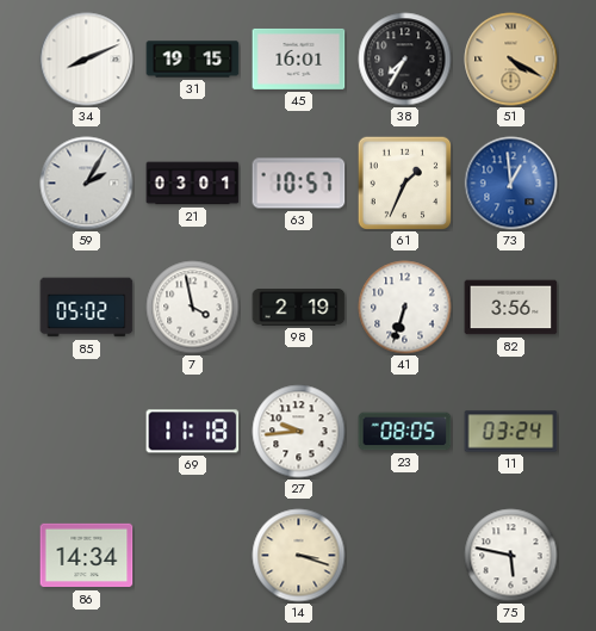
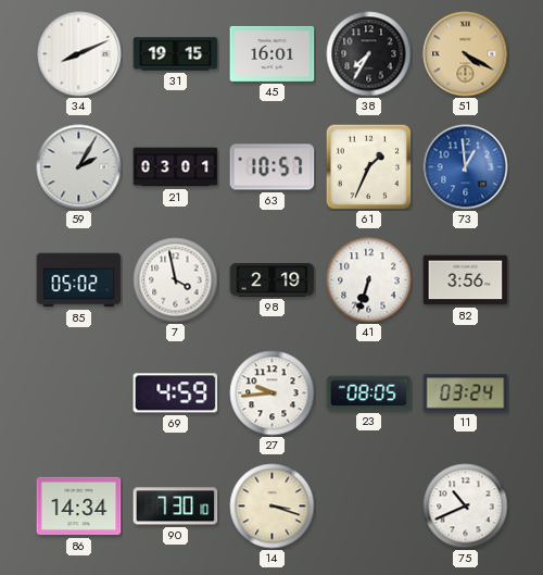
69: 11:18 -> 4:59
90: none -> 7:30
75: 5:47 -> 10:41
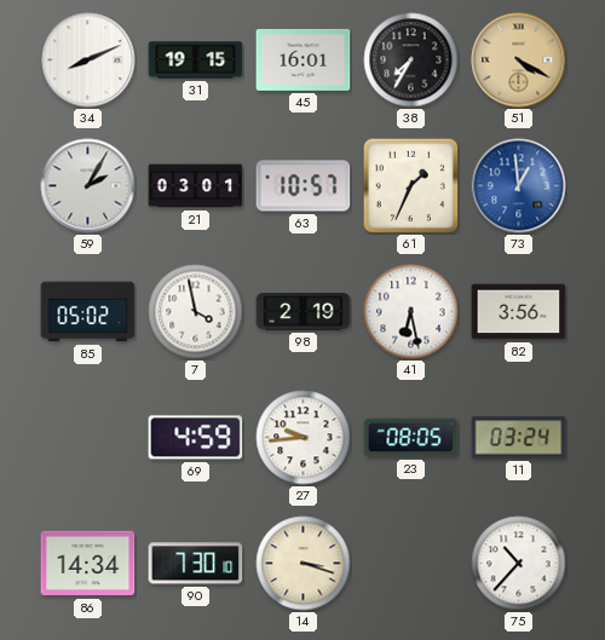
41: 6:33 -> 6:28
75: 10:41 -> 10:37
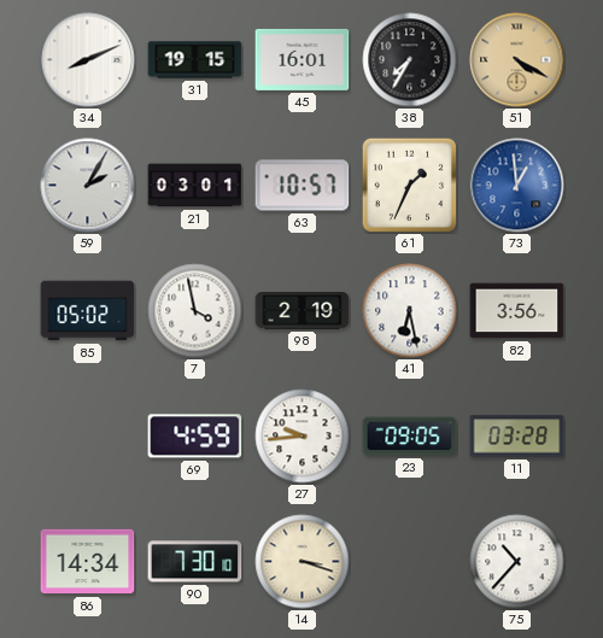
23: 08:05 -> 09:05
11: 03:24 -> 03:28
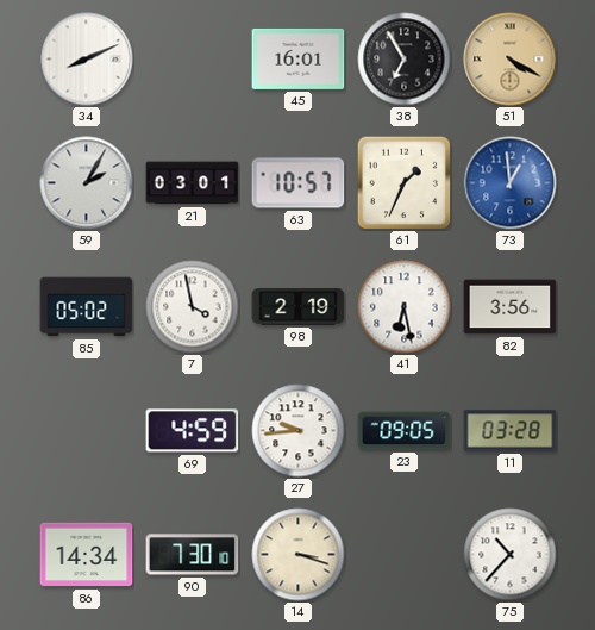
31: 19:15 -> none
38: 7:35 -> 6:55
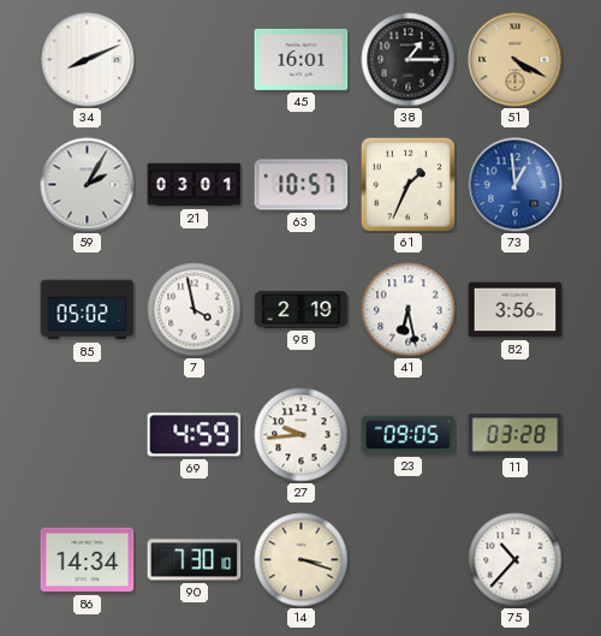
38: 6:55 -> 1:15
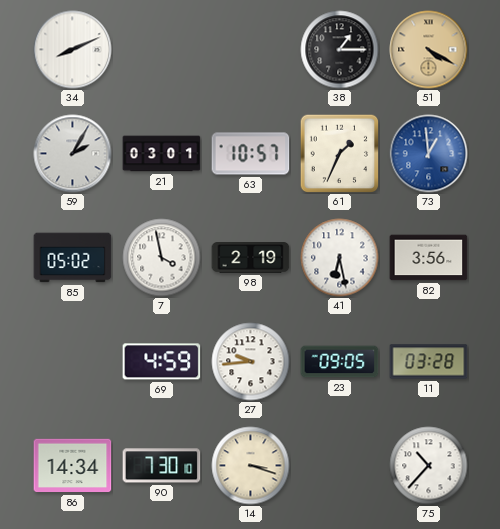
45: 16:01 -> none
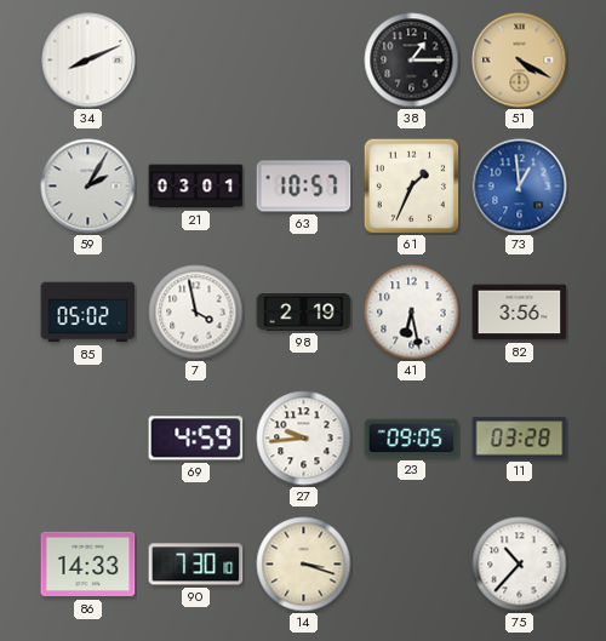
86: 14:34 -> 14:33
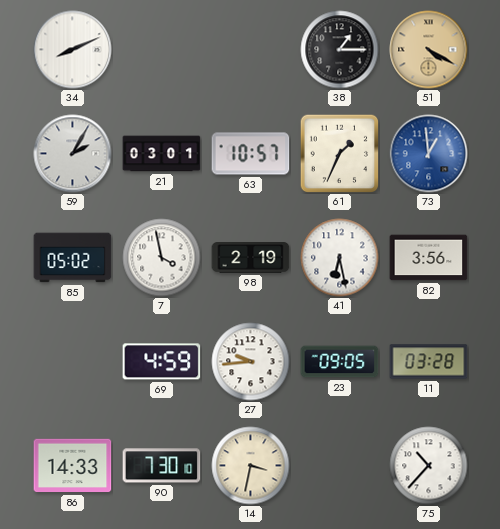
14: 3:18 -> 3:32
